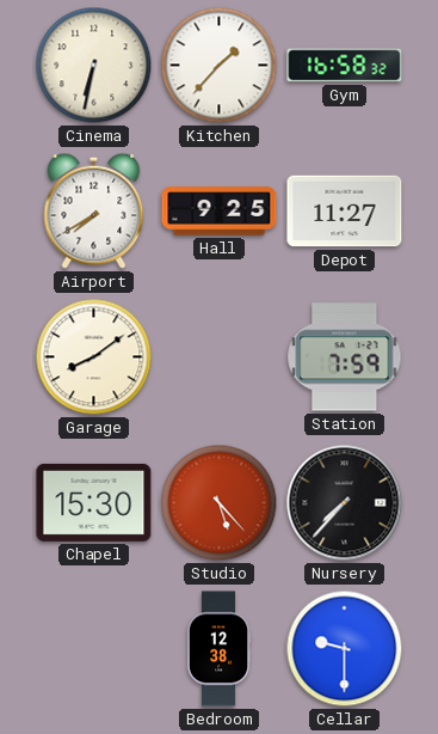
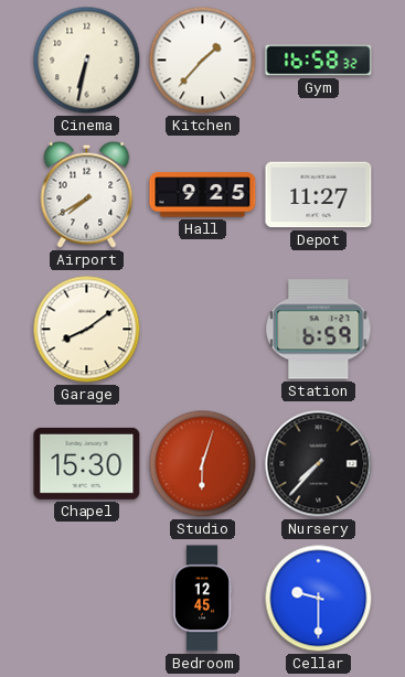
Station: 7:59 -> 6:59
Studio: 5:23 -> 6:03
Bedroom: 12:38 -> 12:45
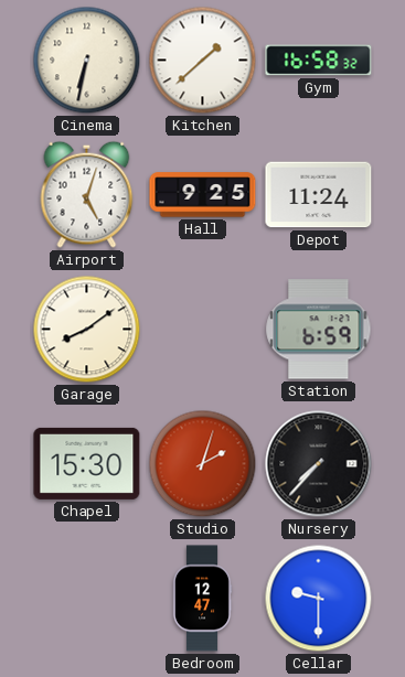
Kitchen: 1:37 -> 1:38
Airport: 7:40 -> 5:03
Depot: 11:27 -> 11:24
Studio: 6:03 -> 2:03
Bedroom: 12:45 -> 12:47
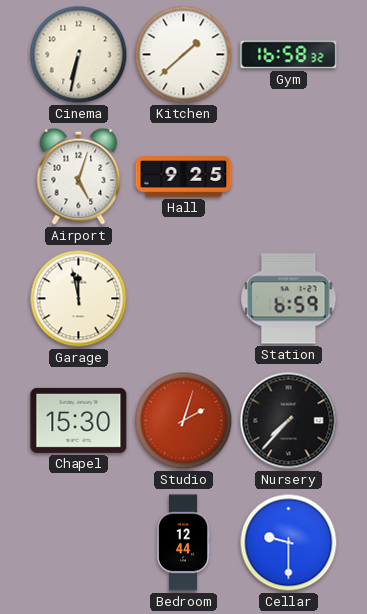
Depot: 11:24 -> none
Garage: 8:09 -> 11:58
Bedroom: 12:47 -> 12:44
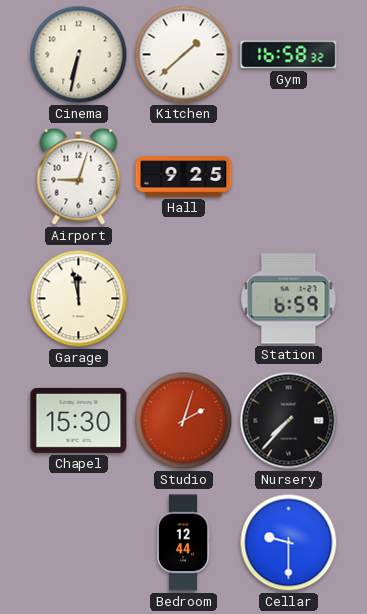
Airport: 5:03 -> 9:03
